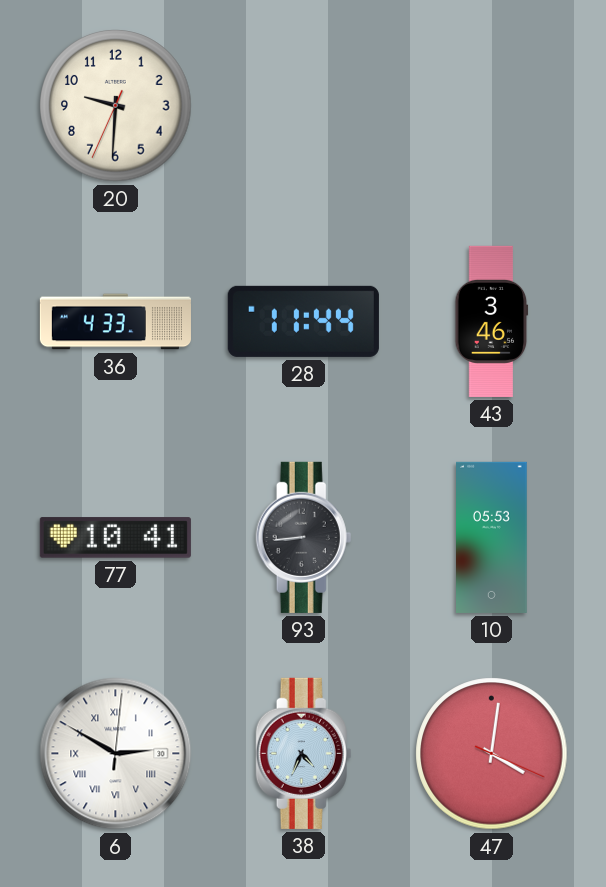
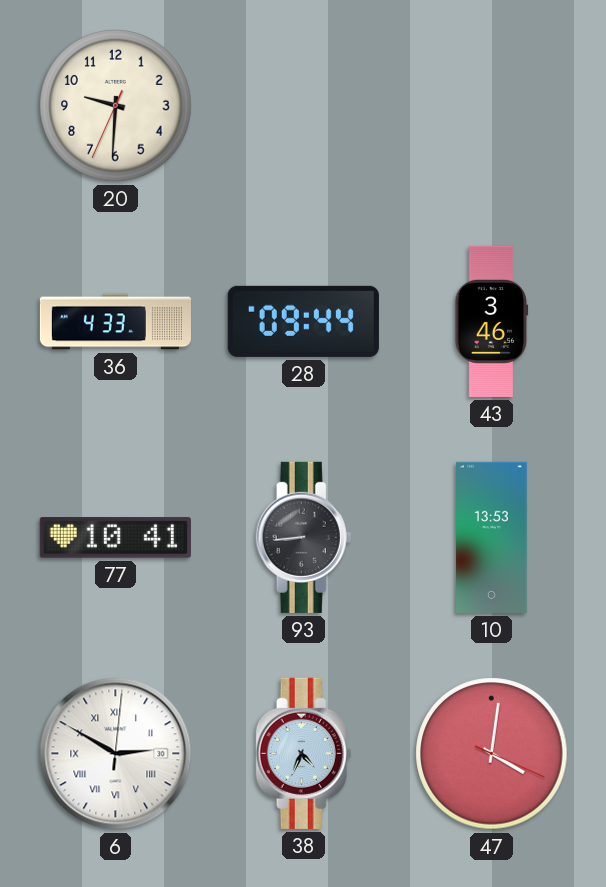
28: 11:44 -> 09:44
10: 05:53 -> 13:53
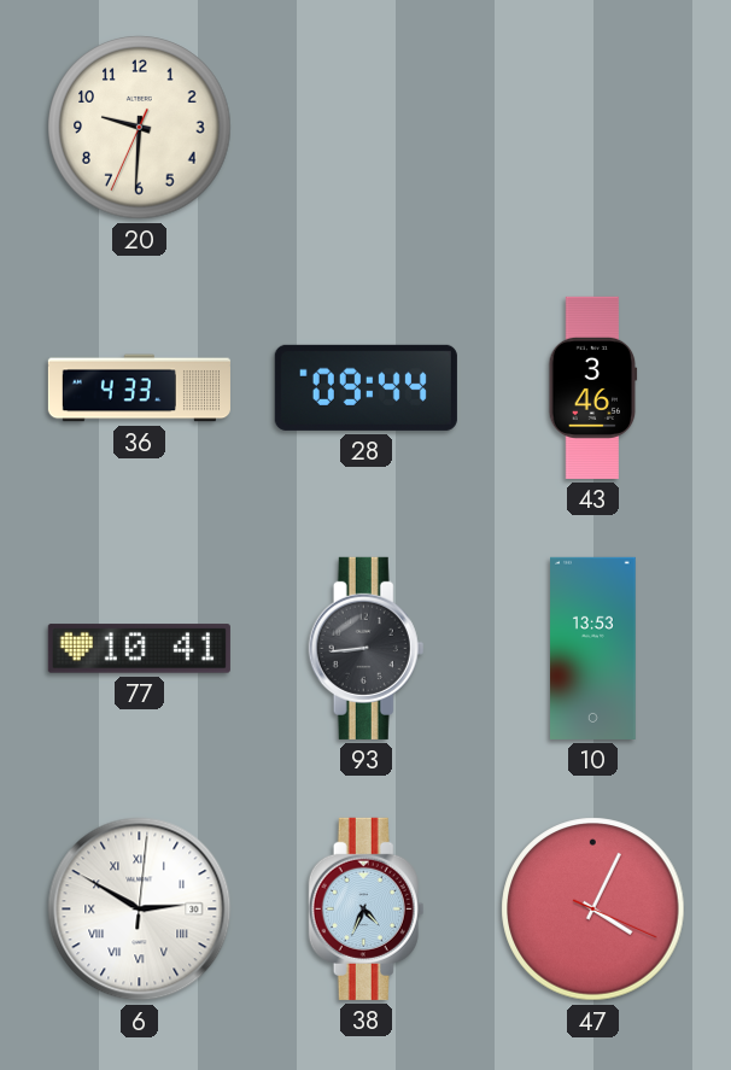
47: 4:01 -> 4:04
